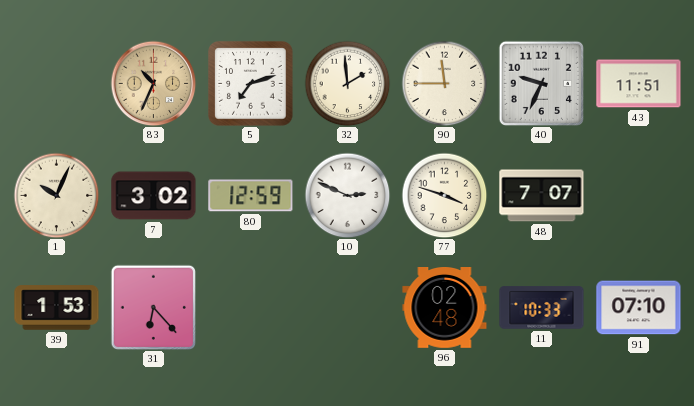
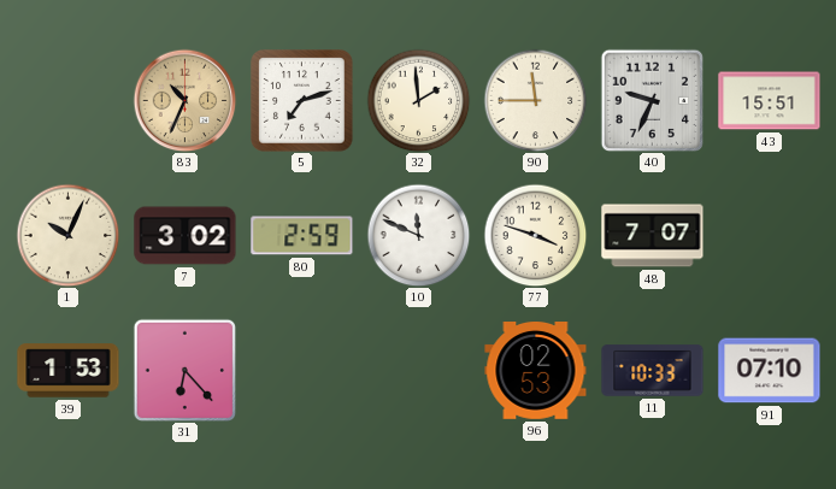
43: 11:51 -> 15:51
80: 12:59 -> 2:59
10: 2:49 -> 11:49
96: 02:48 -> 02:53
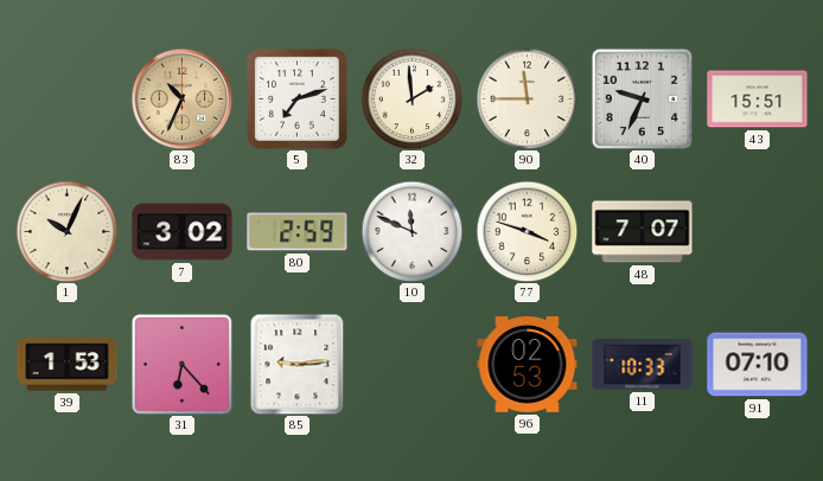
85: none -> 9:14
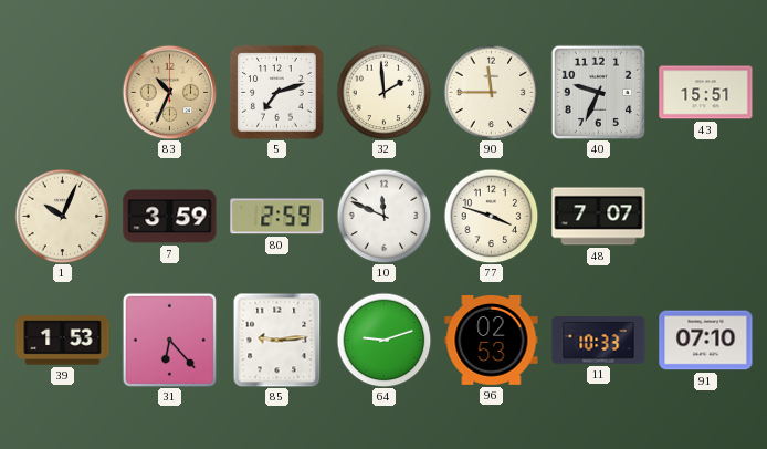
7: 3:02 -> 3:59
64: none -> 9:12
